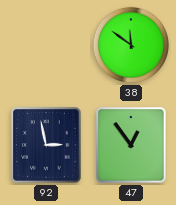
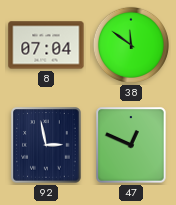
8: none -> 07:04
47: 12:54 -> 12:49
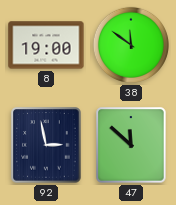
8: 07:04 -> 19:00
47: 12:49 -> 11:52
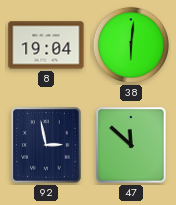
8: 19:00 -> 19:04
38: 11:51 -> 6:01
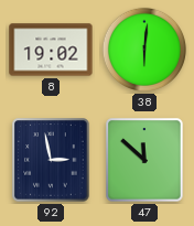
8: 19:04 -> 19:02
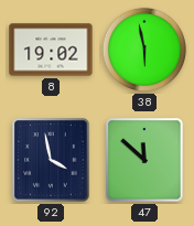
38: 6:01 -> 5:58
92: 2:58 -> 3:58
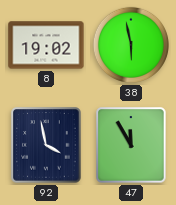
47: 11:52 -> 11:55
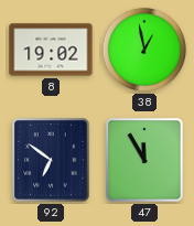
38: 5:58 -> 12:58
92: 3:58 -> 6:51
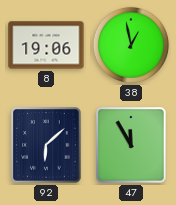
8: 19:02 -> 19:06
92: 6:51 -> 6:08
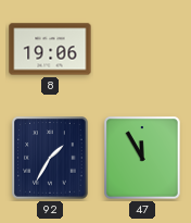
38: 12:58 -> none
92: 6:08 -> 1:35
